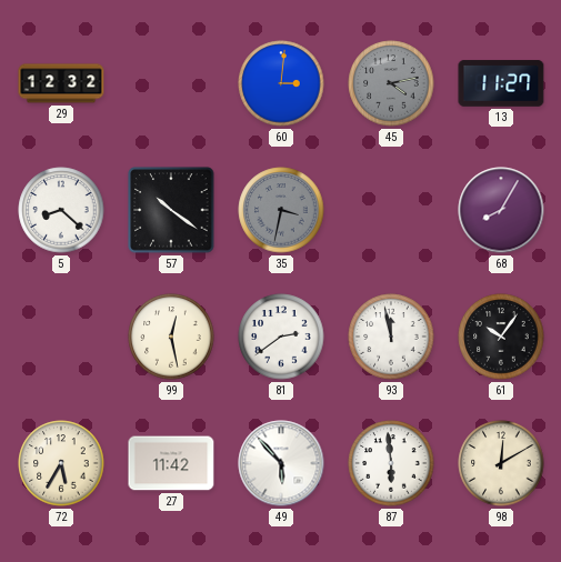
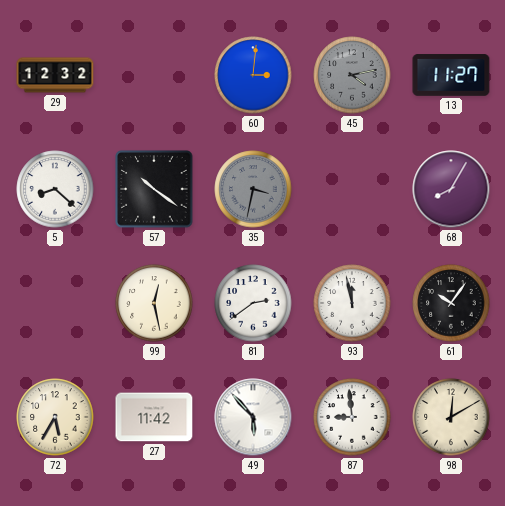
87: 5:59 -> 8:59
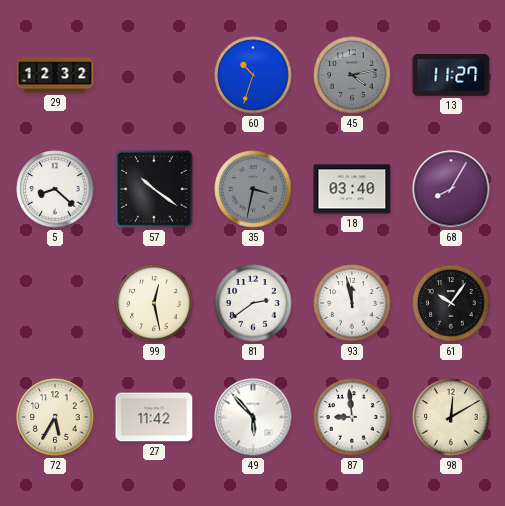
60: 3:01 -> 10:33
18: none -> 03:40
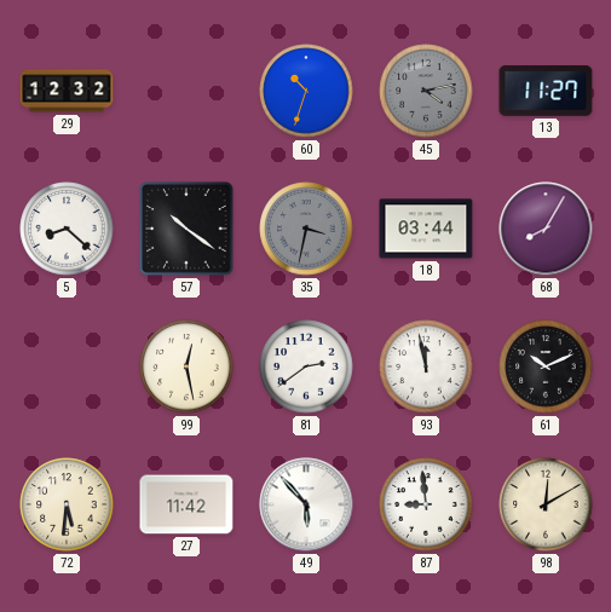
18: 03:40 -> 03:44
61: 10:06 -> 10:11
72: 5:35 -> 5:31
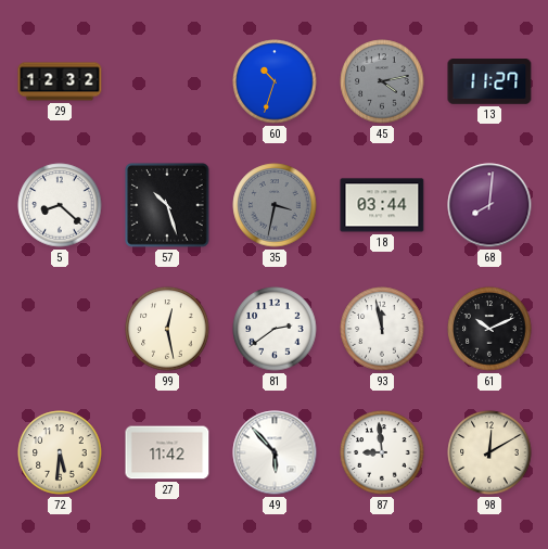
57: 10:21 -> 10:27
68: 8:05 -> 8:01
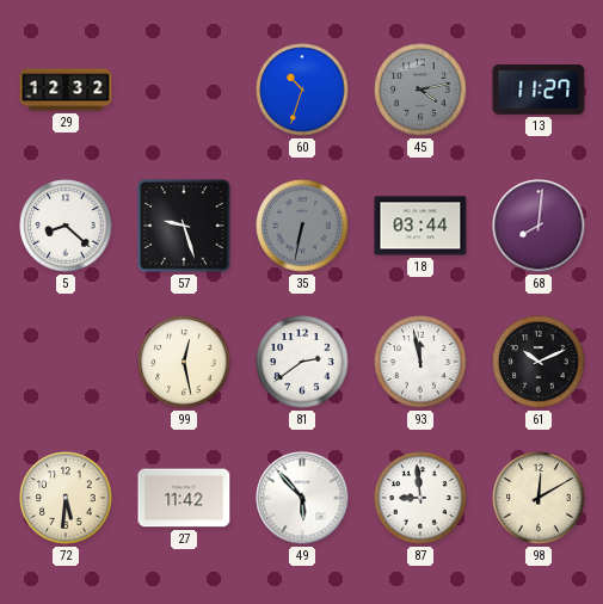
57: 10:27 -> 9:27
35: 3:32 -> 6:32
